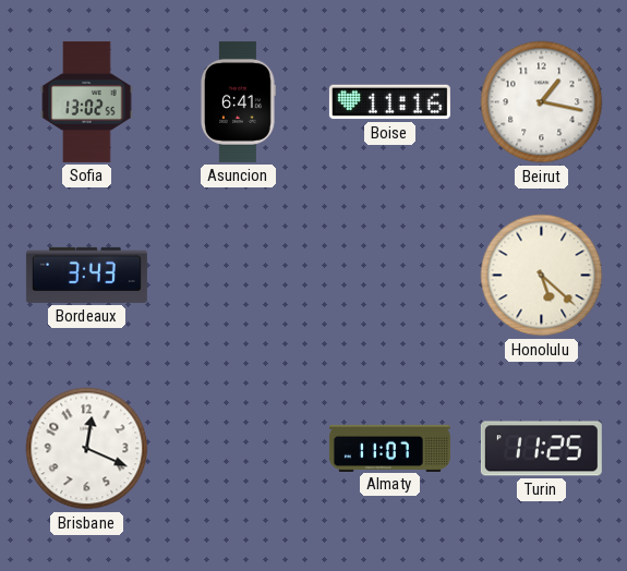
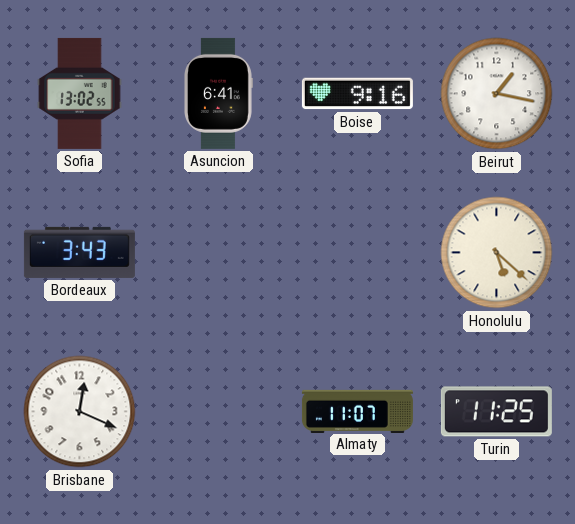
Boise: 11:16 -> 9:16
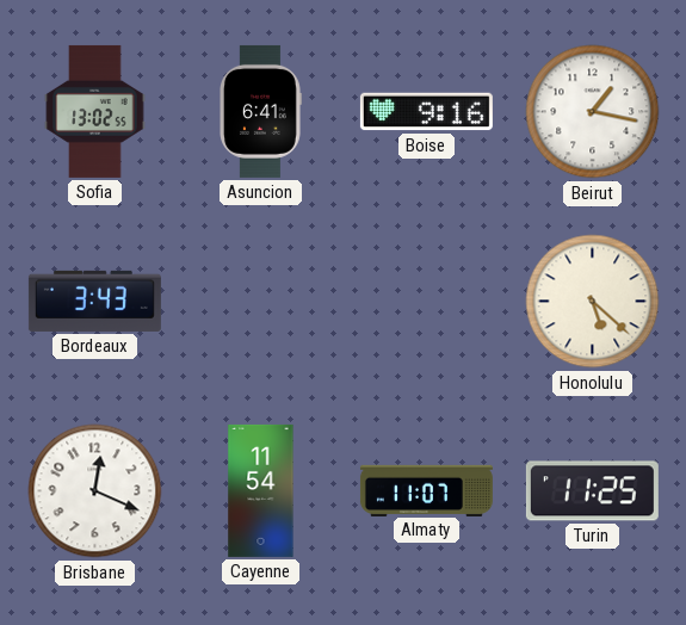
Cayenne: none -> 11:54
